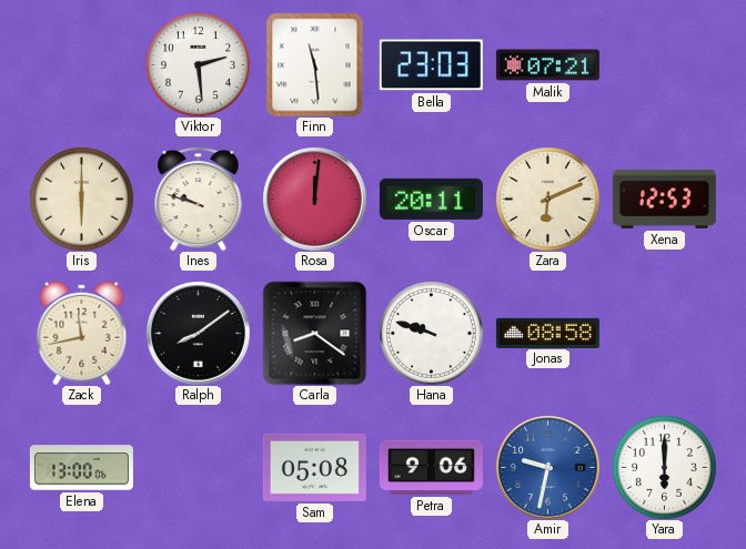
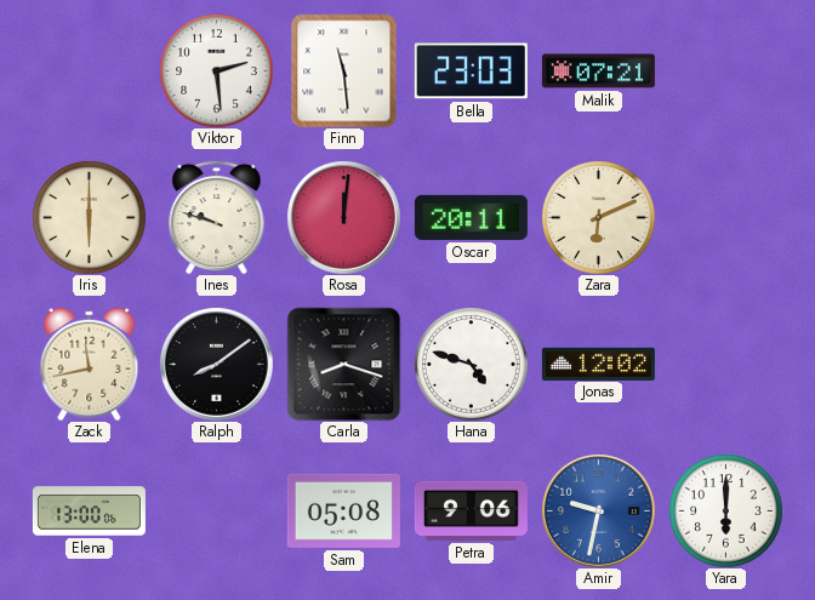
Xena: 12:53 -> none
Carla: 8:21 -> 8:18
Hana: 9:48 -> 4:48
Jonas: 08:58 -> 12:02
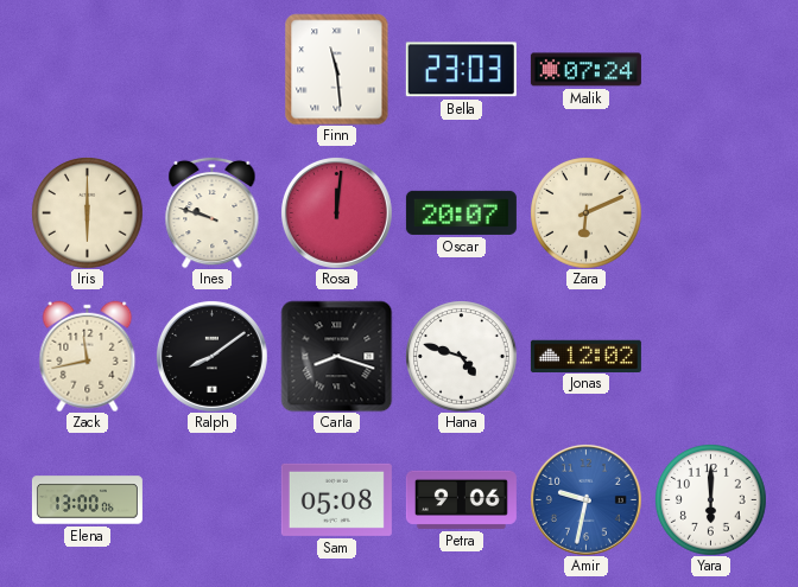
Viktor: 2:29 -> none
Malik: 07:21 -> 07:24
Oscar: 20:11 -> 20:07
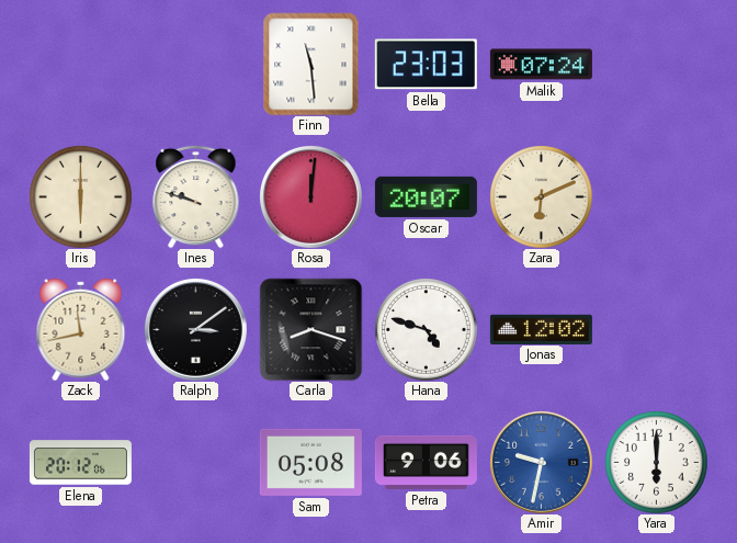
Ralph: 8:09 -> 3:09
Elena: 13:00 -> 20:12
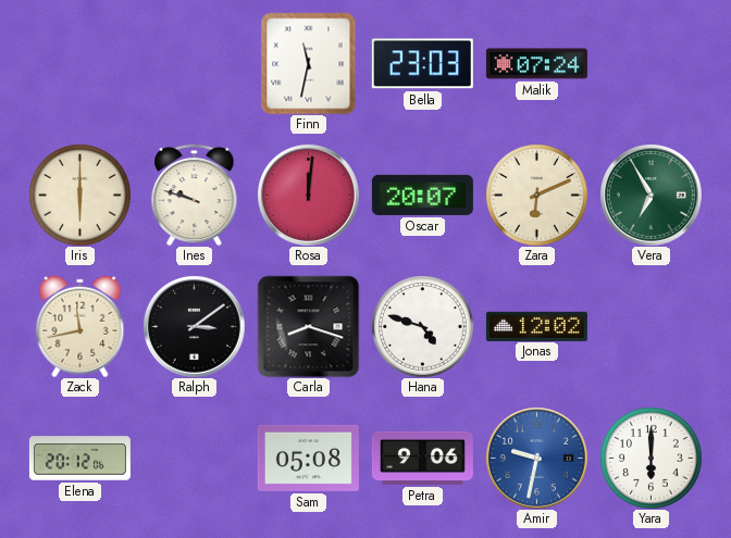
Finn: 11:29 -> 11:32
Vera: none -> 6:55
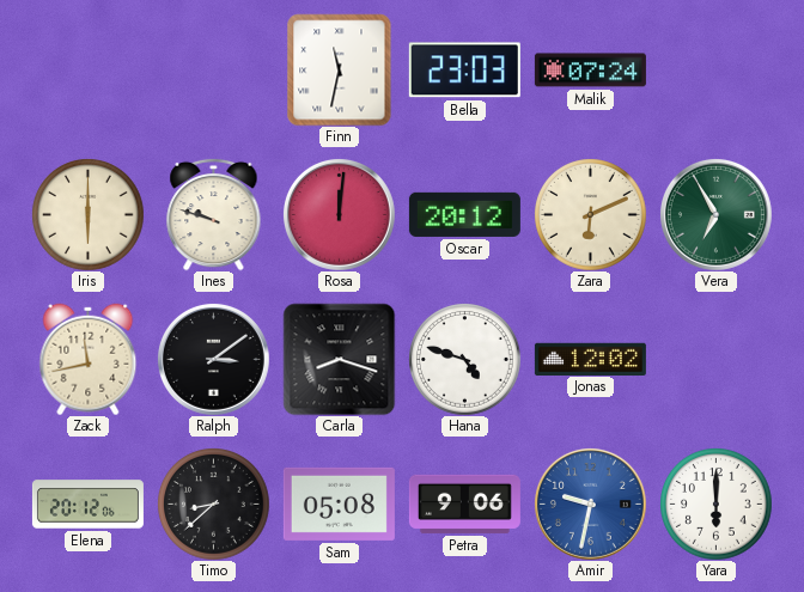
Oscar: 20:07 -> 20:12
Timo: none -> 8:38
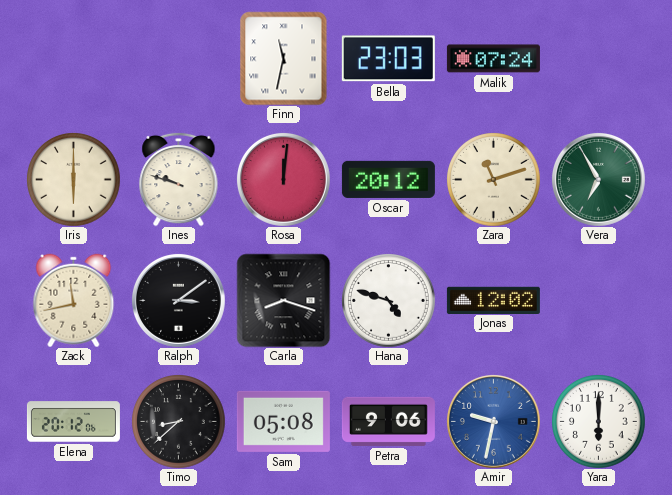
Zara: 6:11 -> 11:12
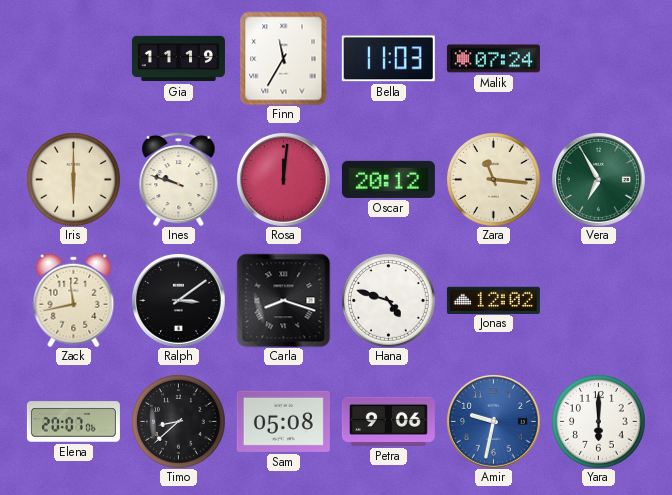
Gia: none -> 11:19
Finn: 11:32 -> 11:35
Bella: 23:03 -> 11:03
Zara: 11:12 -> 11:16
Elena: 20:12 -> 20:07
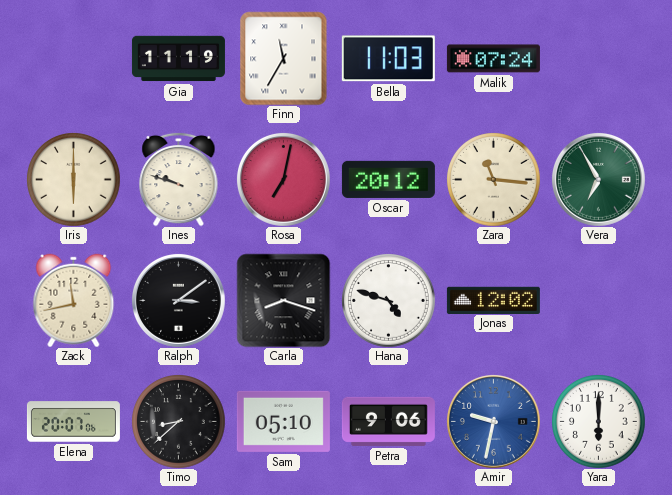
Rosa: 12:01 -> 7:02
Sam: 05:08 -> 05:10
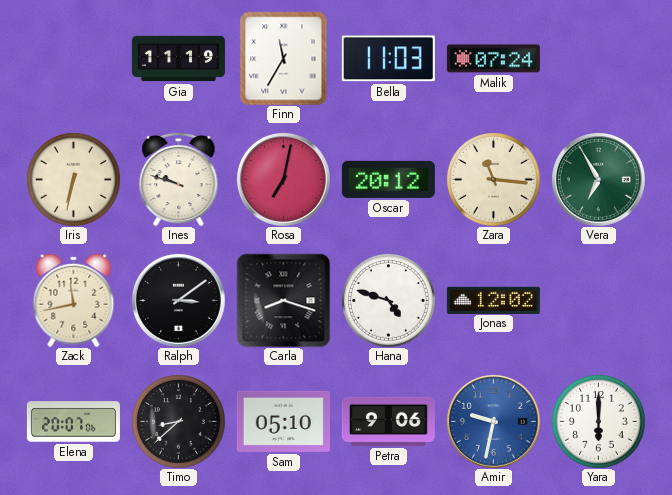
Iris: 6:00 -> 6:32
